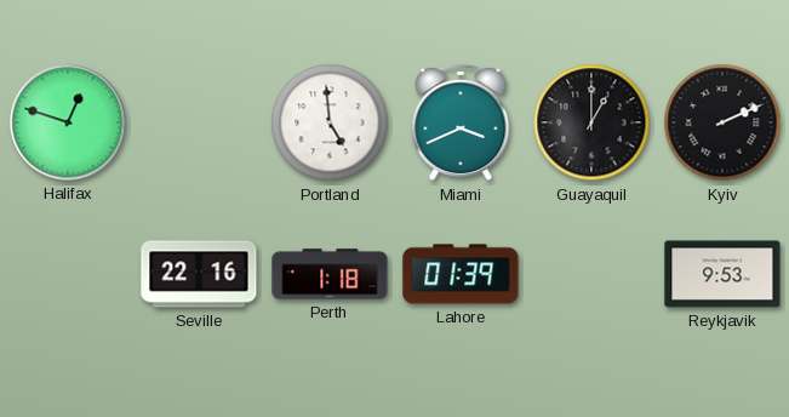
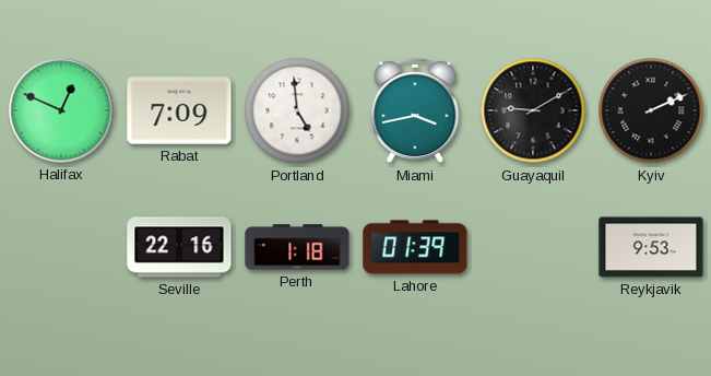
Halifax: 12:48 -> 12:49
Rabat: none -> 7:09
Miami: 3:41 -> 3:43
Guayaquil: 1:00 -> 9:10
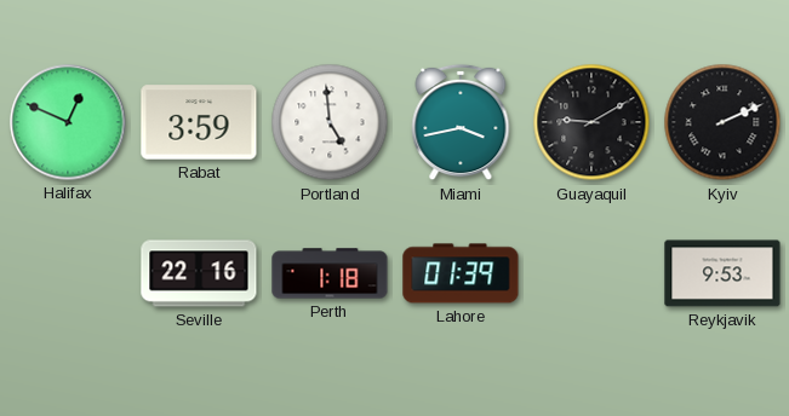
Rabat: 7:09 -> 3:59
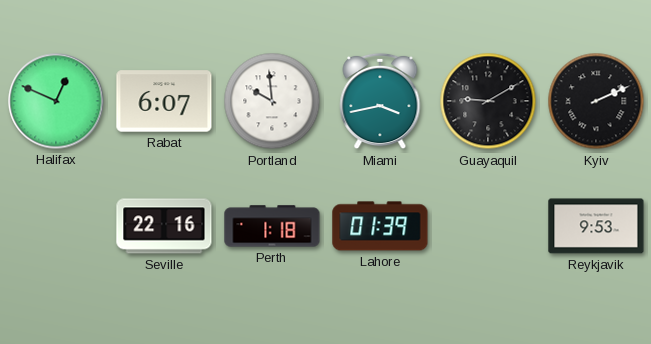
Rabat: 3:59 -> 6:07
Portland: 4:59 -> 9:59
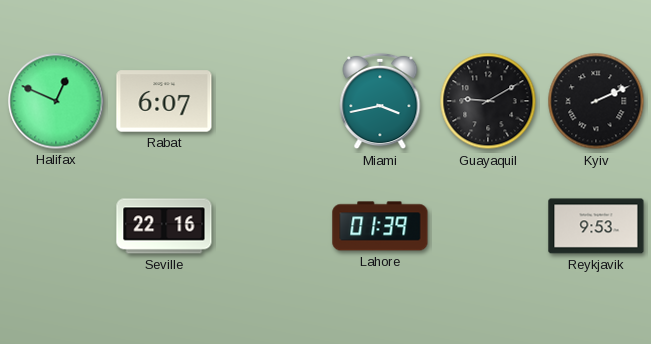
Portland: 9:59 -> none
Perth: 1:18 -> none
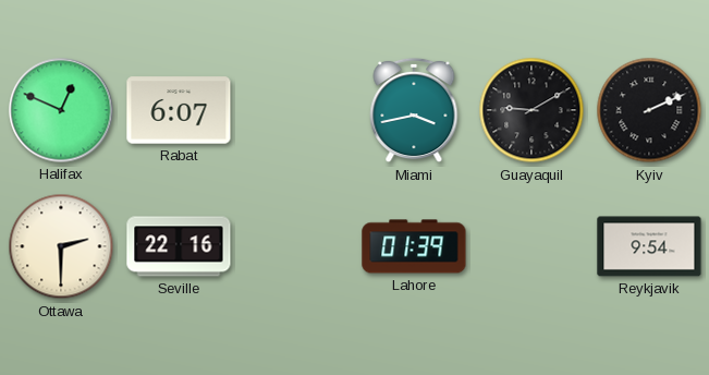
Ottawa: none -> 2:30
Reykjavik: 9:53 -> 9:54
